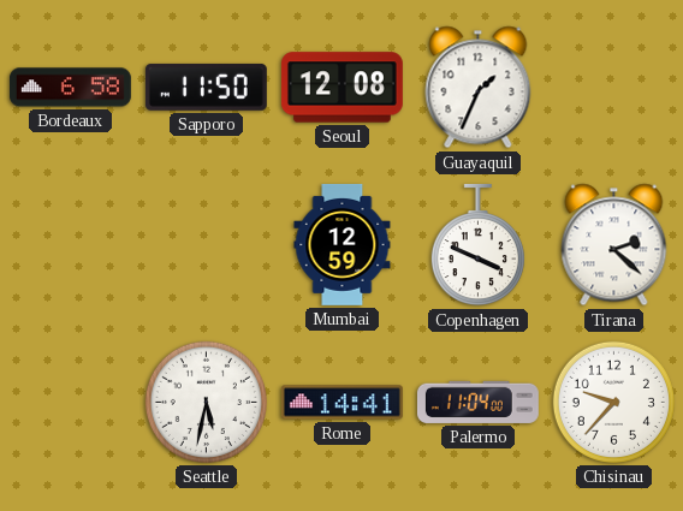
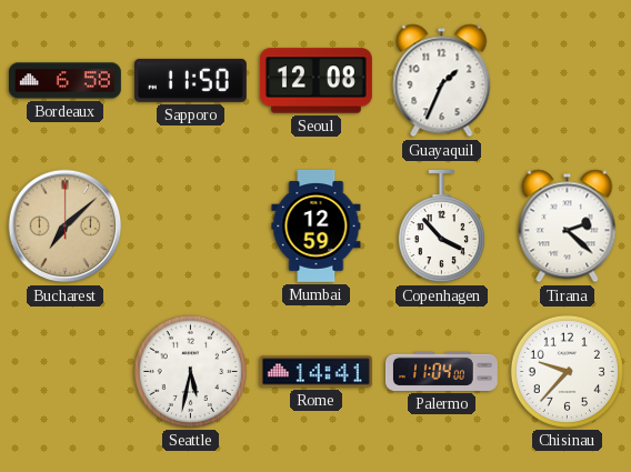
Bucharest: none -> 7:08
Copenhagen: 3:49 -> 3:53
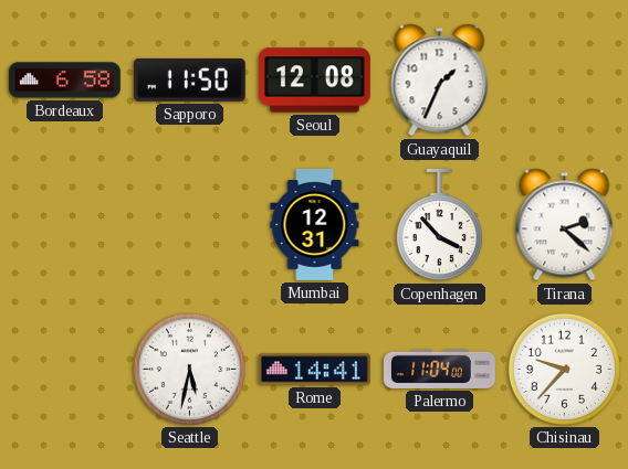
Bucharest: 7:08 -> none
Mumbai: 12:59 -> 12:31
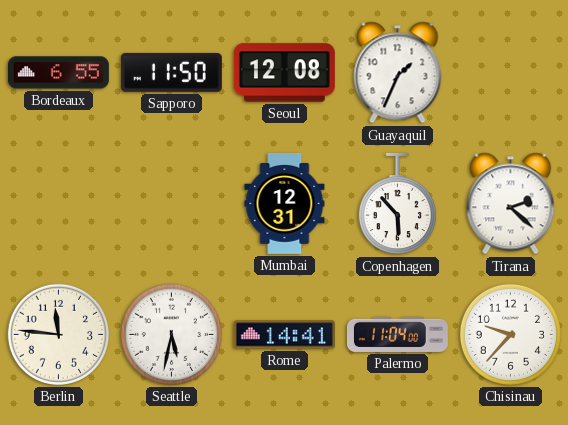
Bordeaux: 6:58 -> 6:55
Copenhagen: 3:53 -> 5:53
Berlin: none -> 11:46
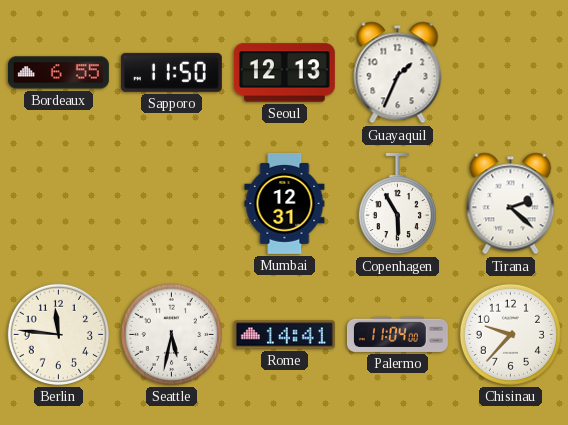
Seoul: 12:08 -> 12:13
Copenhagen: 5:53 -> 5:55
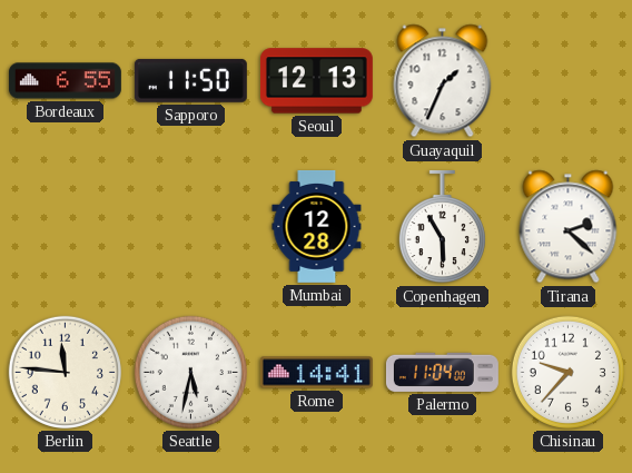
Mumbai: 12:31 -> 12:28
